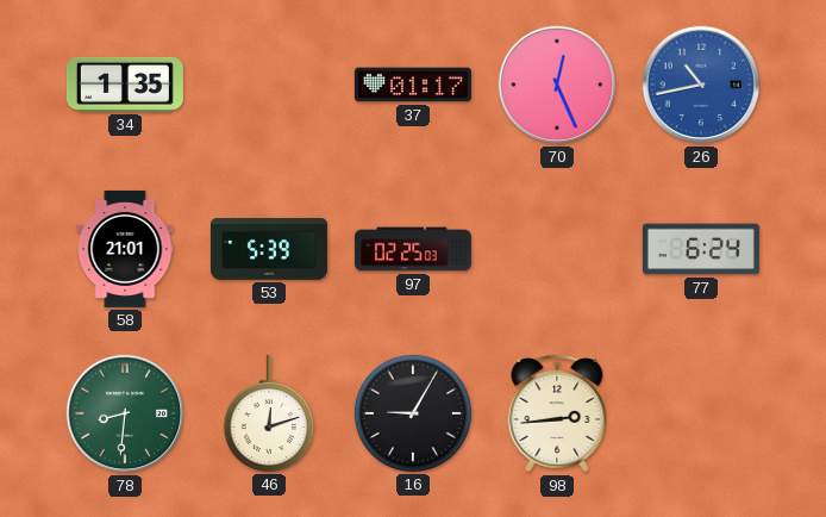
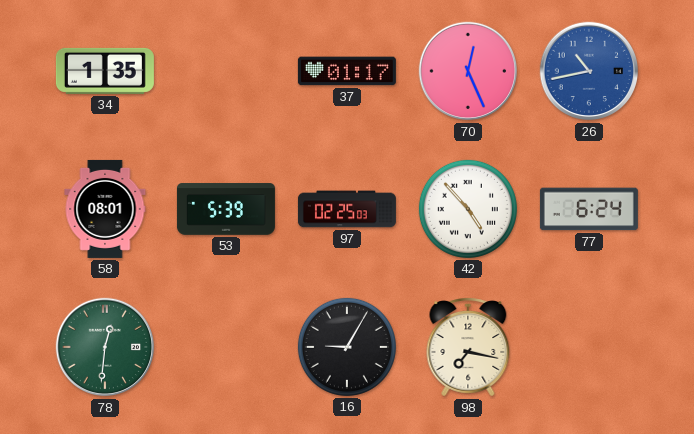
58: 21:01 -> 08:01
42: none -> 4:53
78: 8:31 -> 12:31
46: 12:12 -> none
98: 2:44 -> 7:17
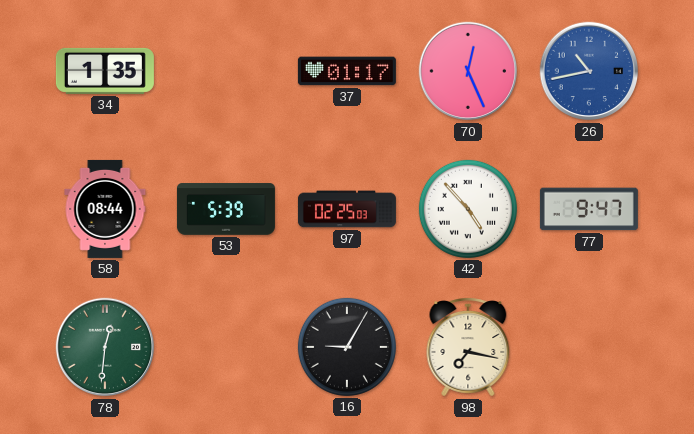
58: 08:01 -> 08:44
77: 6:24 -> 9:47
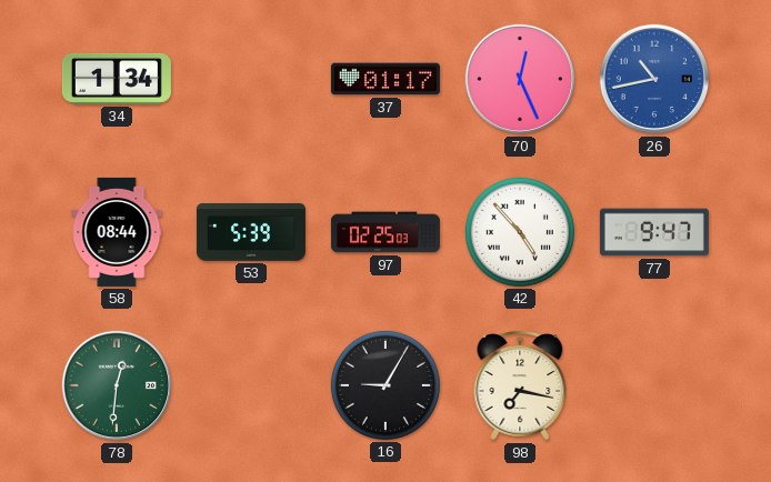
34: 1:35 -> 1:34
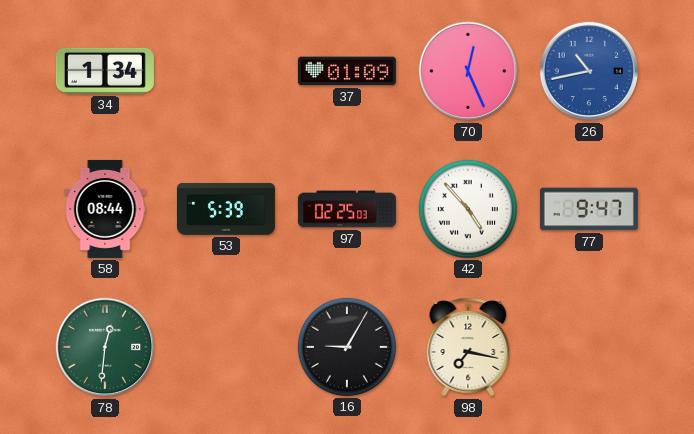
37: 01:17 -> 01:09
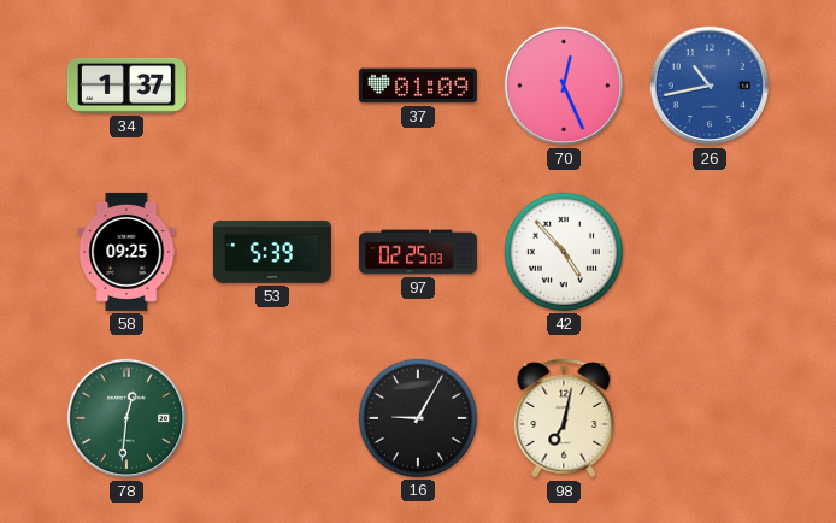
34: 1:34 -> 1:37
58: 08:44 -> 09:25
77: 9:47 -> none
98: 7:17 -> 7:02
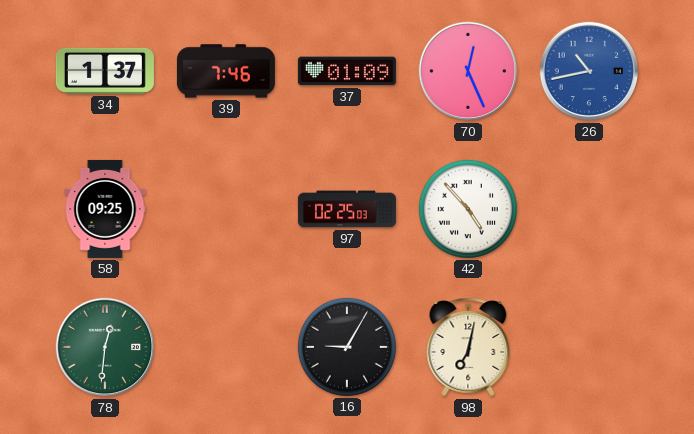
39: none -> 7:46
53: 5:39 -> none
